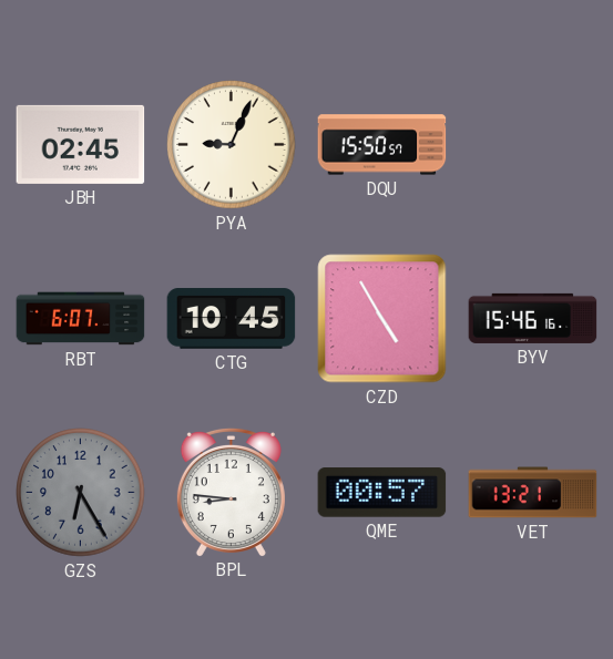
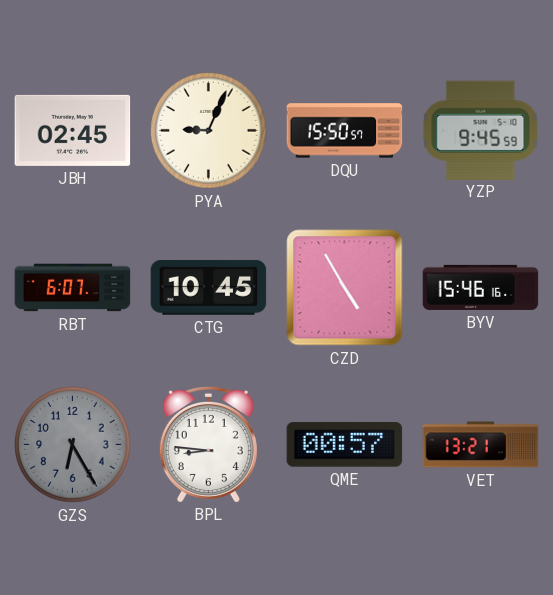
YZP: none -> 9:45
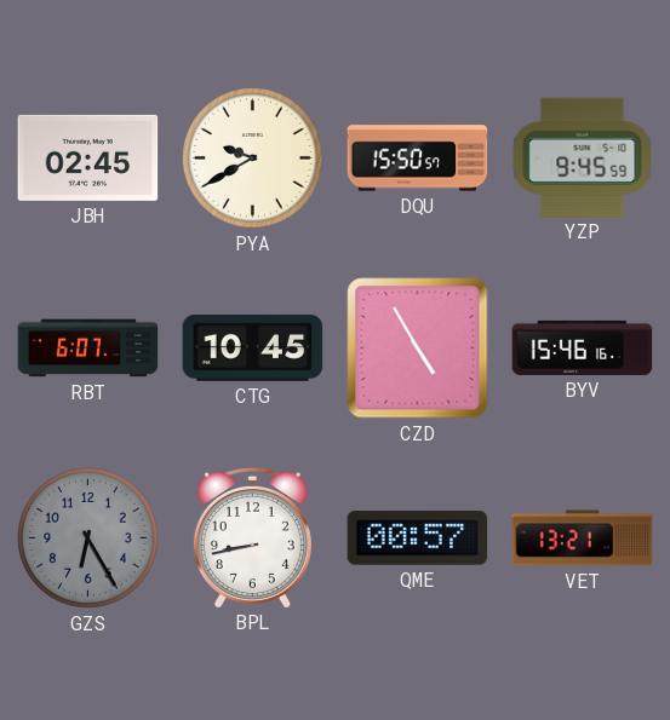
PYA: 9:04 -> 9:40
BPL: 8:46 -> 8:43
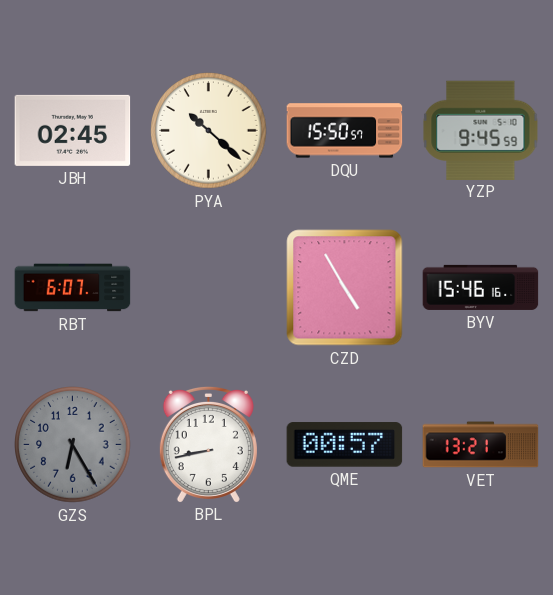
PYA: 9:40 -> 10:22
CTG: 10:45 -> none
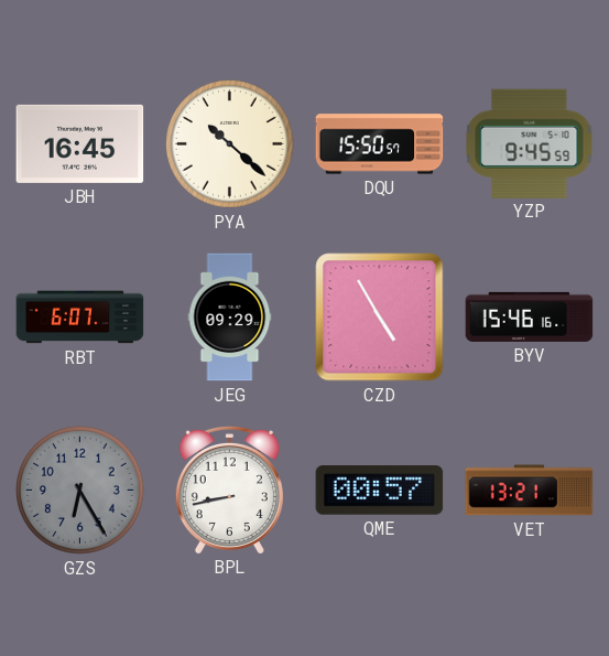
JBH: 02:45 -> 16:45
JEG: none -> 09:29
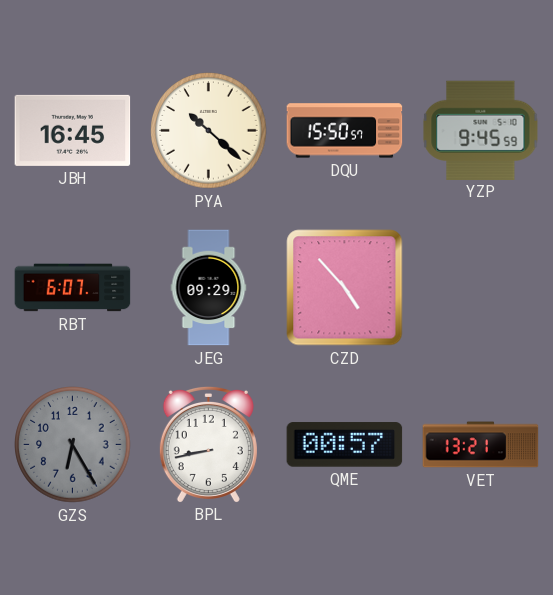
CZD: 4:55 -> 4:53
BYV: 15:46 -> none
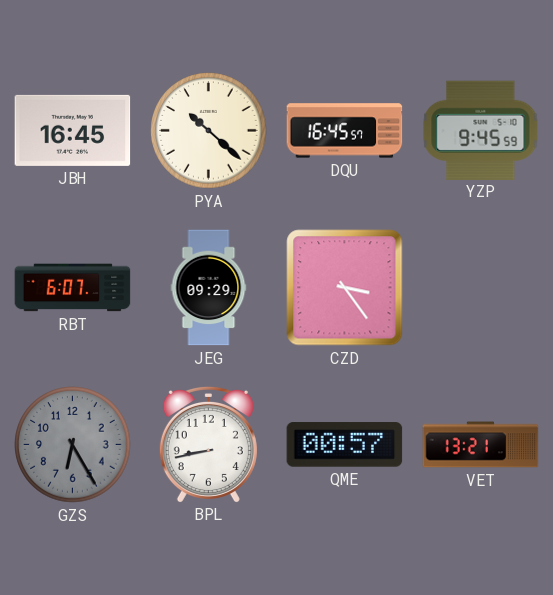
DQU: 15:50 -> 16:45
CZD: 4:53 -> 3:24
